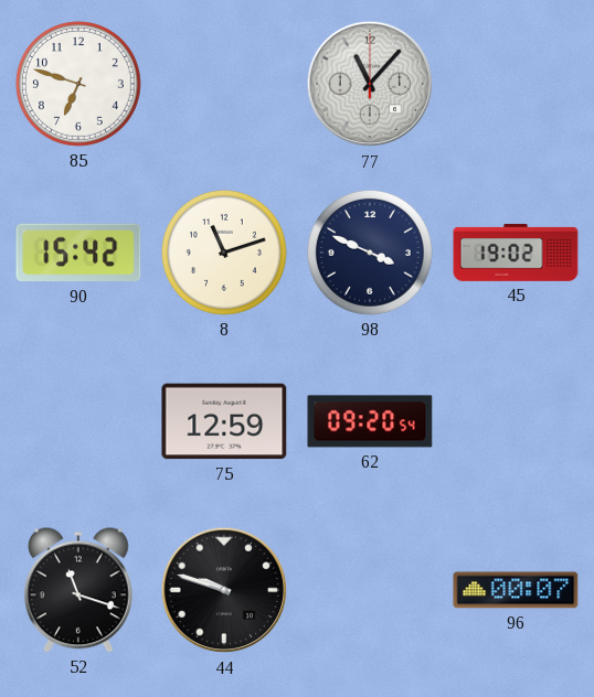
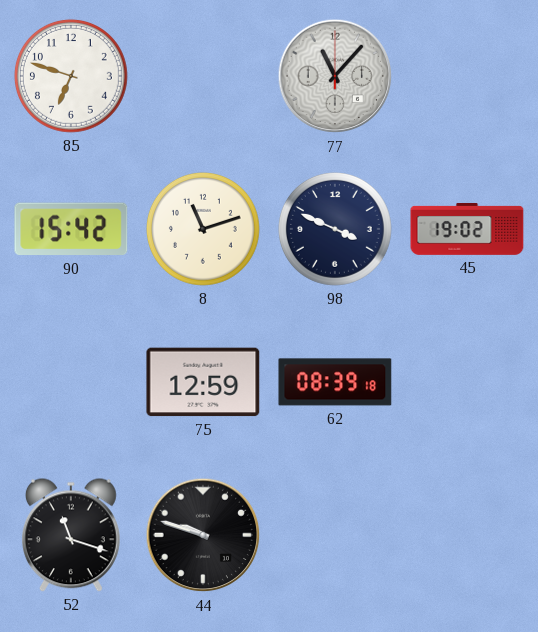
62: 09:20 -> 08:39
96: 00:07 -> none
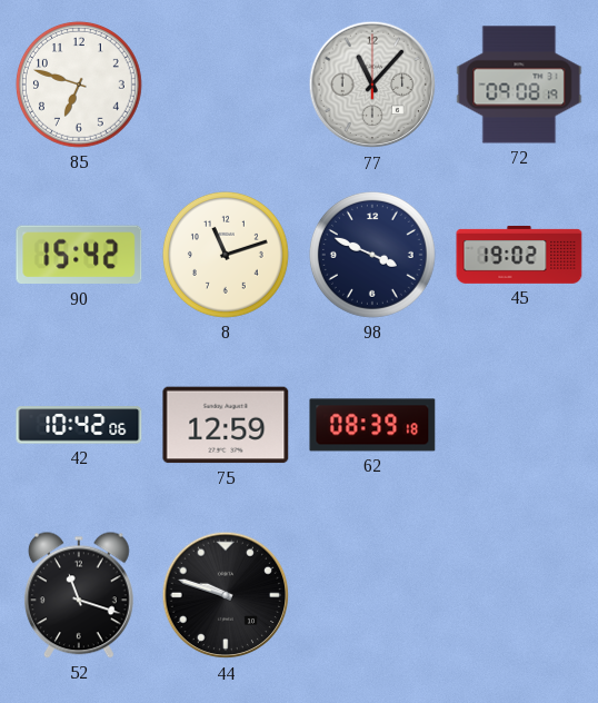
72: none -> 09:08
42: none -> 10:42
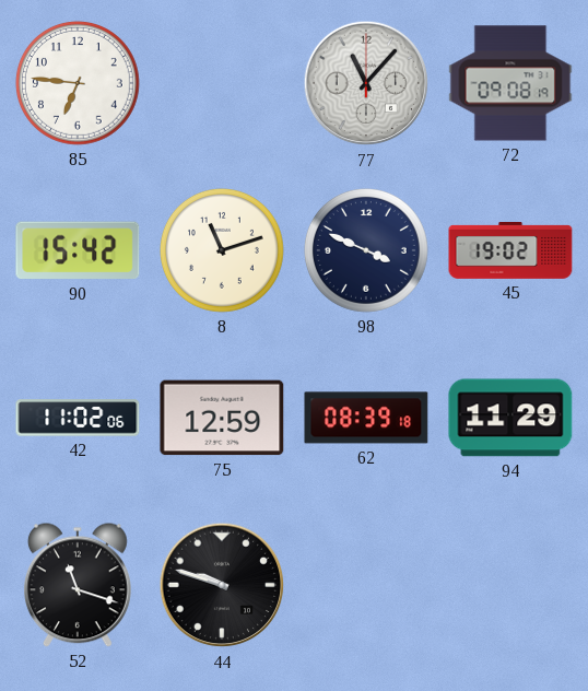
85: 6:48 -> 6:46
42: 10:42 -> 11:02
94: none -> 11:29
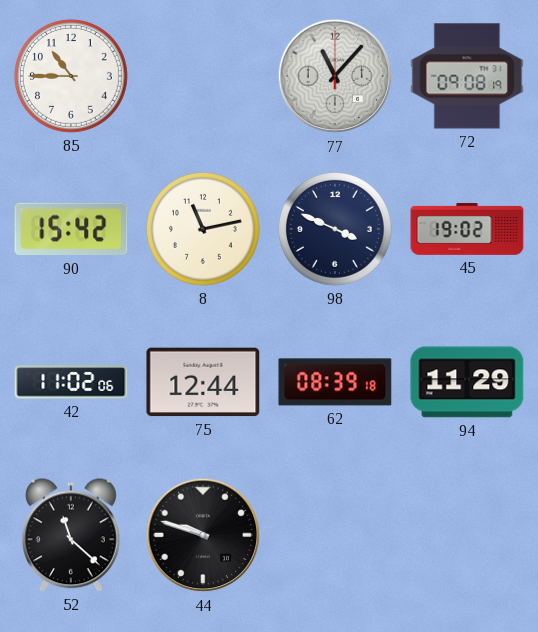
85: 6:46 -> 10:45
8: 11:12 -> 11:13
75: 12:59 -> 12:44
52: 11:18 -> 11:22
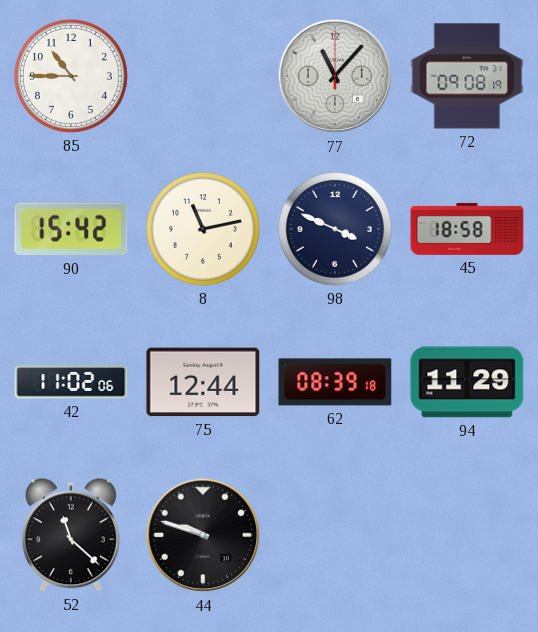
45: 19:02 -> 18:58
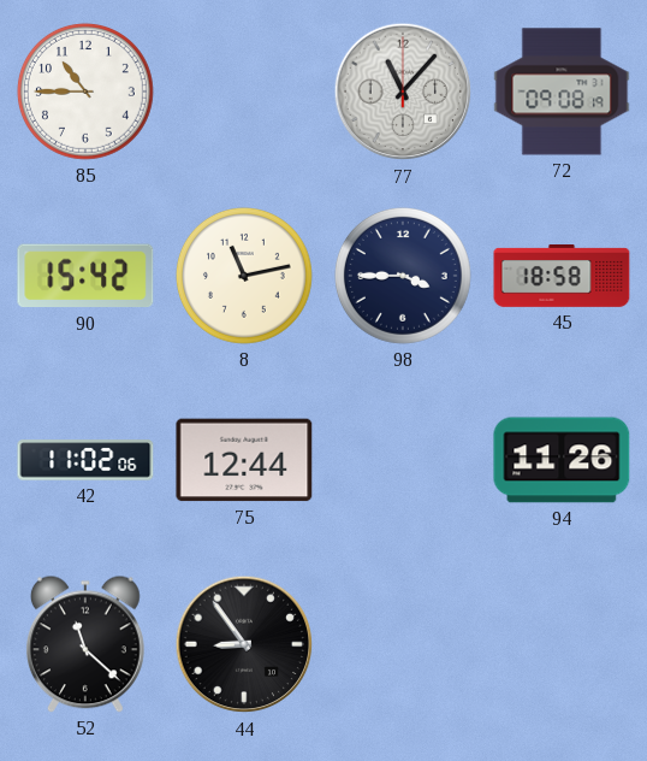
98: 3:49 -> 3:45
62: 08:39 -> none
94: 11:29 -> 11:26
44: 9:48 -> 8:54
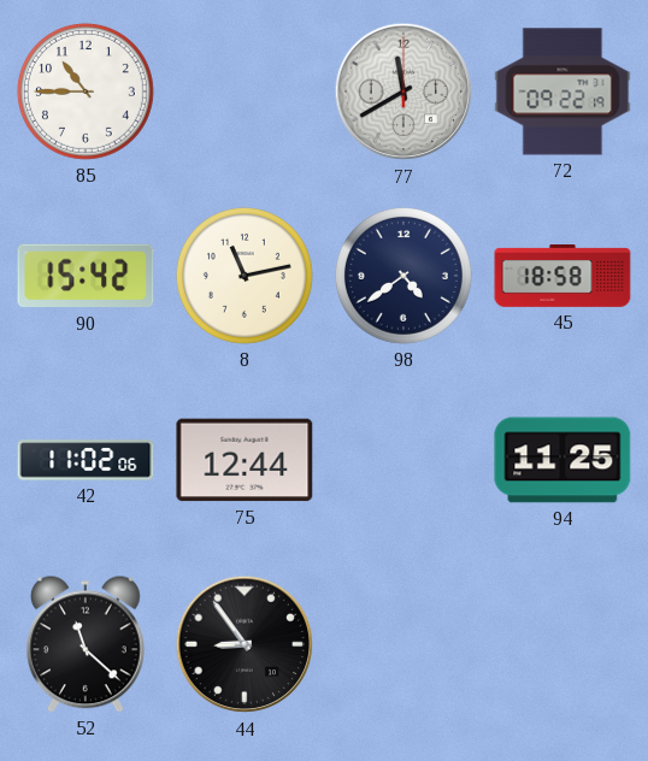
77: 11:07 -> 11:40
72: 09:08 -> 09:22
98: 3:45 -> 4:39
94: 11:26 -> 11:25
